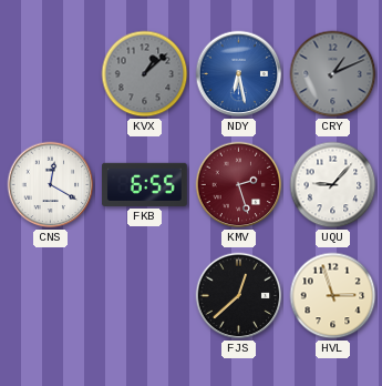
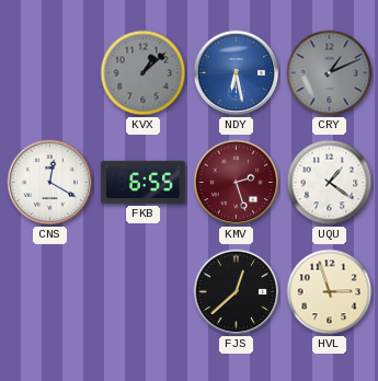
UQU: 9:07 -> 1:21
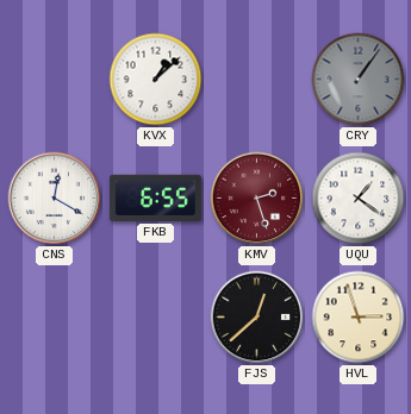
KVX dial: grey -> white
NDY: 6:28 -> none
CRY: 1:11 -> 1:06
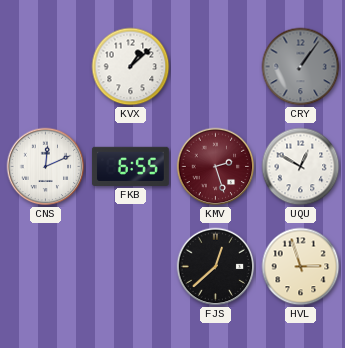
CNS: 12:20 -> 12:11
UQU: 1:21 -> 12:50
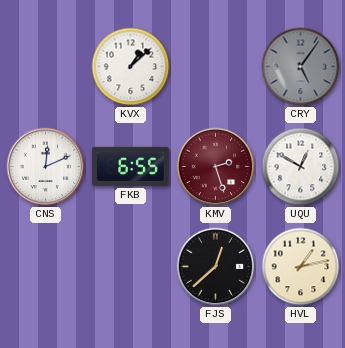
CRY: 1:06 -> 5:06
HVL: 2:57 -> 1:13
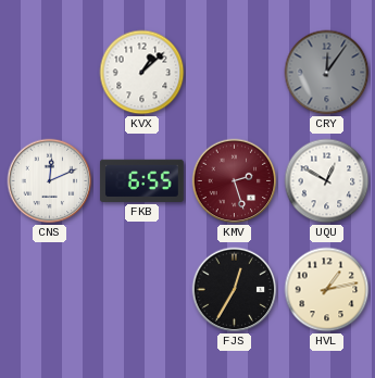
CRY: 5:06 -> 12:06
FJS: 12:38 -> 12:35
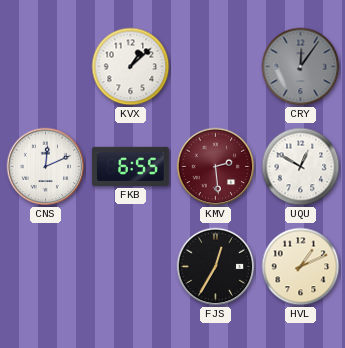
KMV: 2:27 -> 2:29
HVL: 1:13 -> 1:11
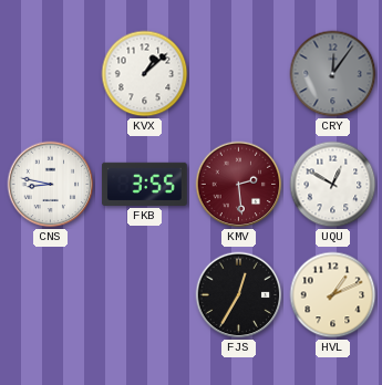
CNS: 12:11 -> 8:47
FKB: 6:55 -> 3:55
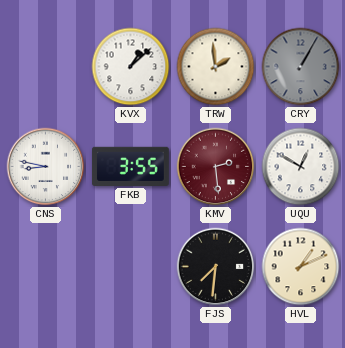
TRW: none -> 1:59
CRY: 12:06 -> 1:05
FJS: 12:35 -> 7:31
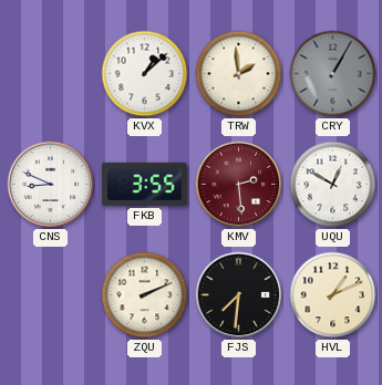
CNS: 8:47 -> 8:49
ZQU: none -> 2:11
